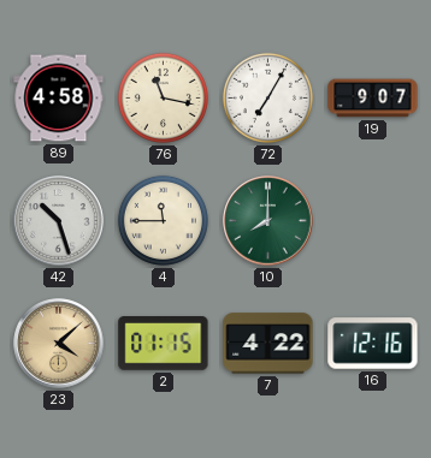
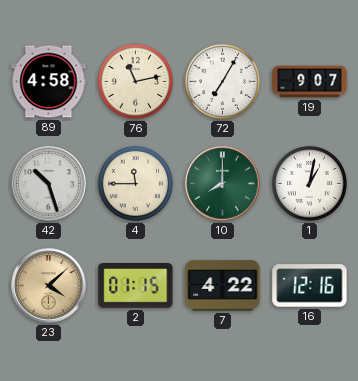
76: 11:17 -> 11:13
1: none -> 1:02
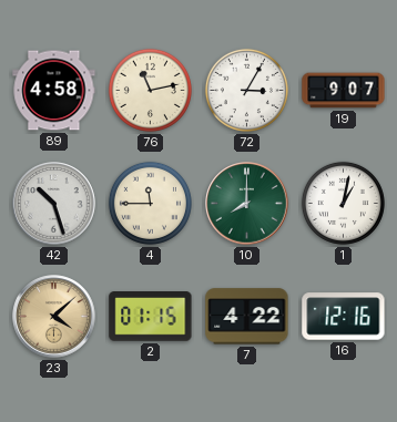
72: 7:05 -> 3:05
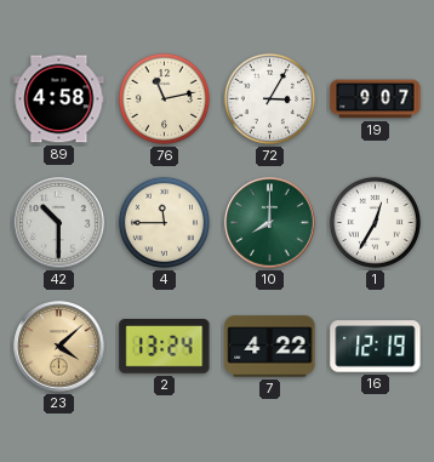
42: 10:27 -> 10:30
1: 1:02 -> 12:35
2: 01:15 -> 13:24
16: 12:16 -> 12:19
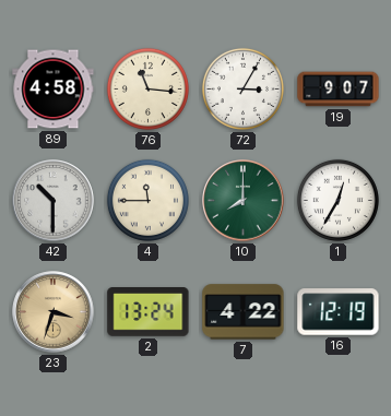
76: 11:13 -> 11:16
23: 4:08 -> 3:33
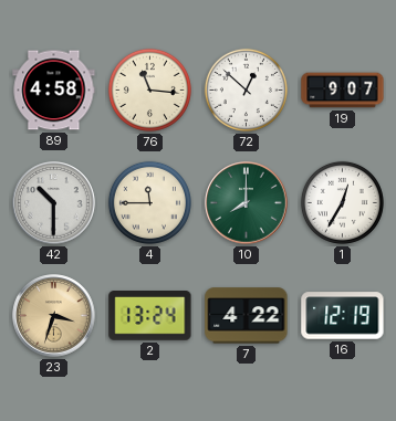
72: 3:05 -> 12:52
